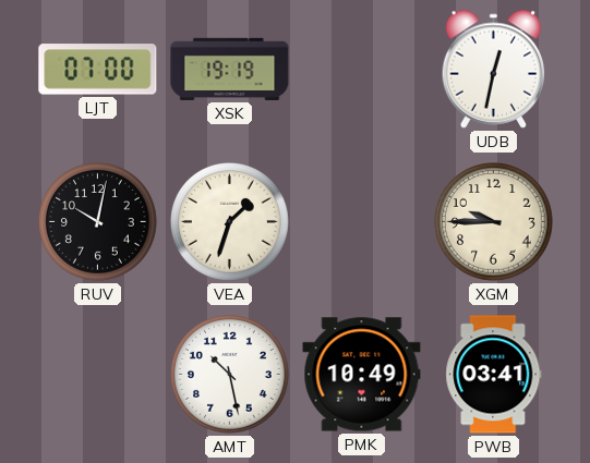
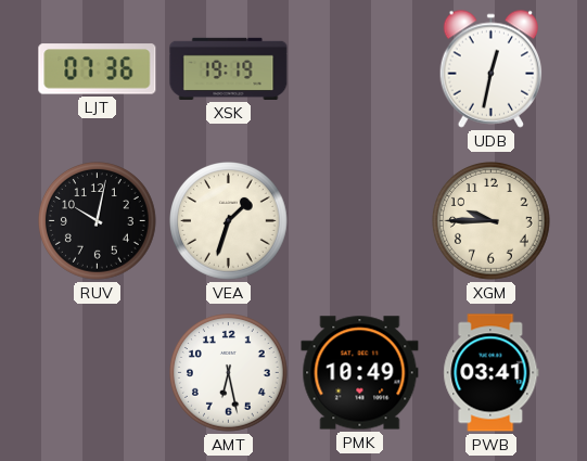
LJT: 07:00 -> 07:36
AMT: 10:28 -> 6:28
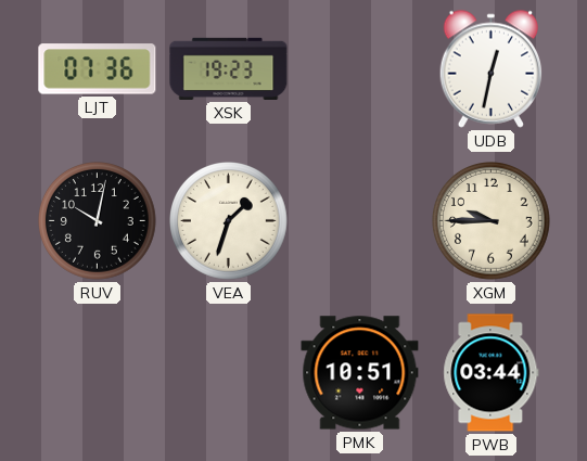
XSK: 19:19 -> 19:23
AMT: 6:28 -> none
PMK: 10:49 -> 10:51
PWB: 03:41 -> 03:44
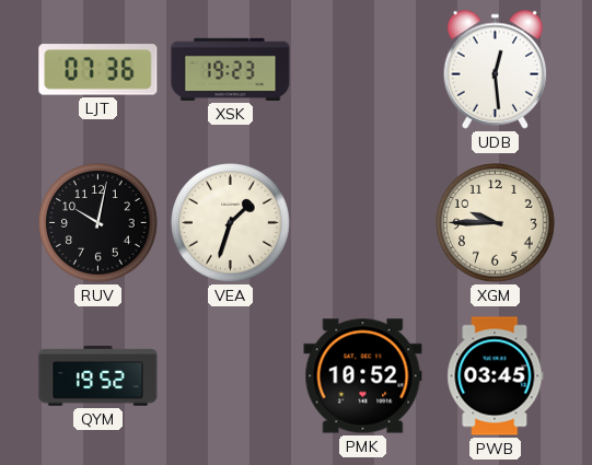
UDB: 12:32 -> 12:29
QYM: none -> 19:52
PMK: 10:51 -> 10:52
PWB: 03:44 -> 03:45
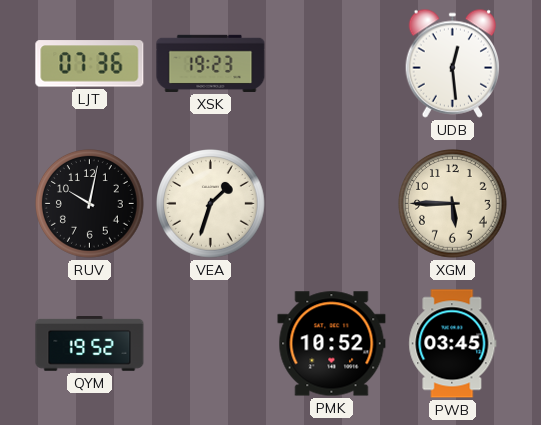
XGM: 9:45 -> 5:45
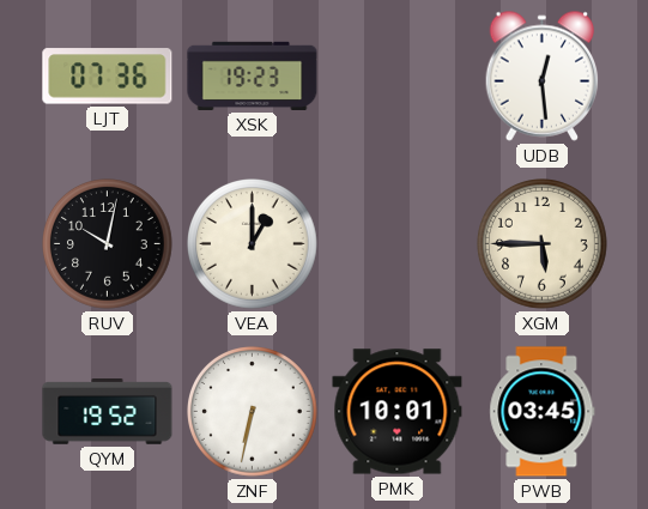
VEA: 1:33 -> 1:00
ZNF: none -> 6:32
PMK: 10:52 -> 10:01
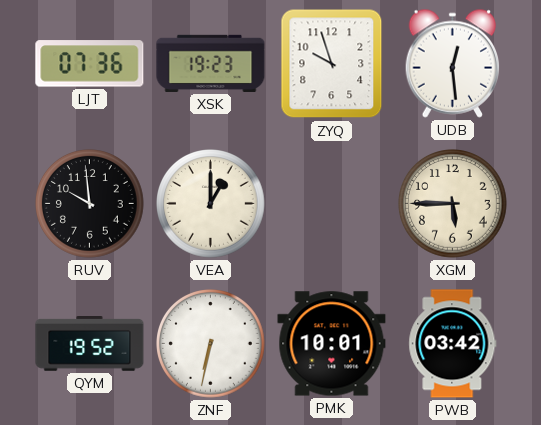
ZYQ: none -> 9:57
RUV: 10:02 -> 9:59
PWB: 03:45 -> 03:42
